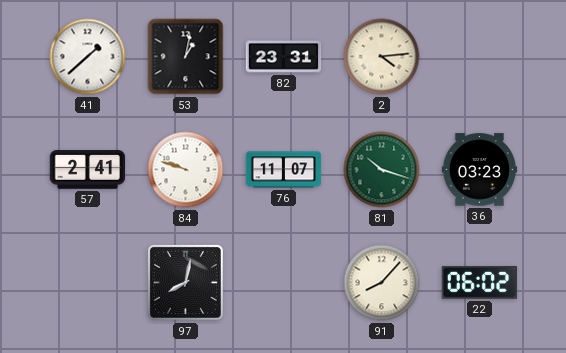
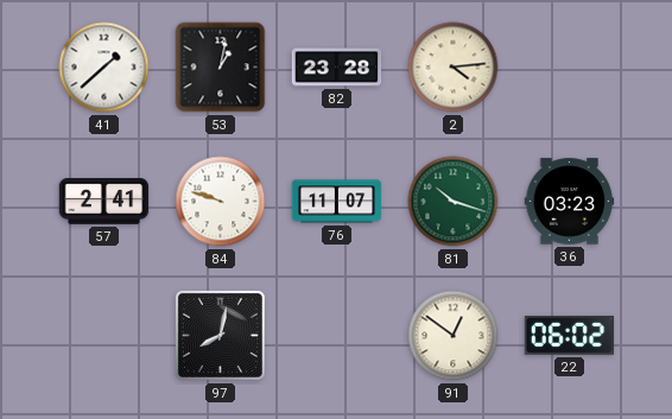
82: 23:31 -> 23:28
91: 8:07 -> 12:51
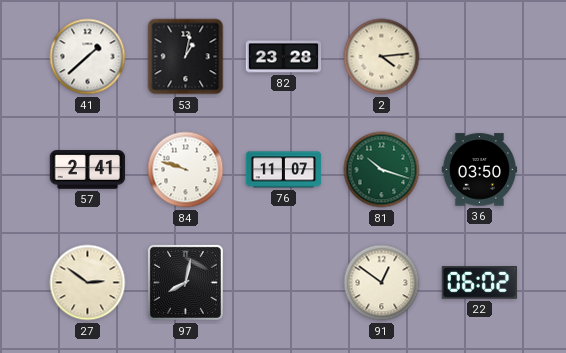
36: 03:23 -> 03:50
27: none -> 2:51
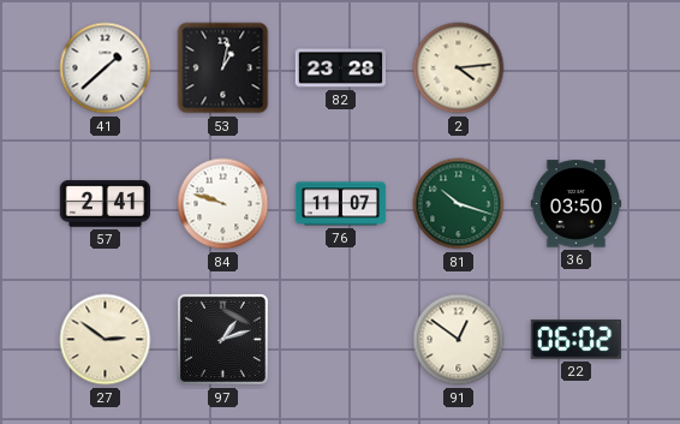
97: 8:02 -> 1:12
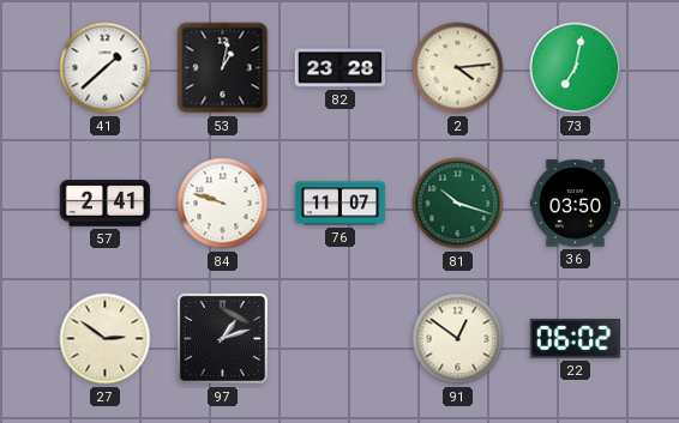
73: none -> 7:02
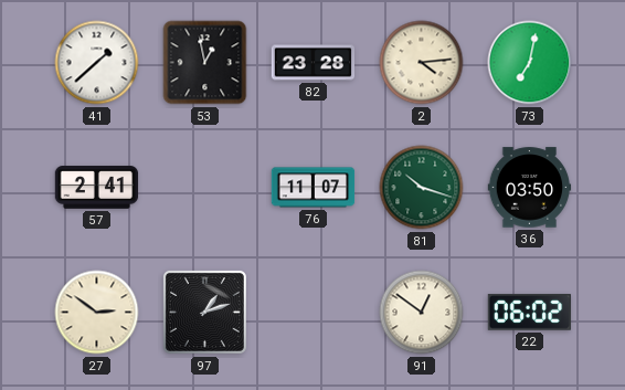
53: 1:02 -> 12:58
84: 9:48 -> none
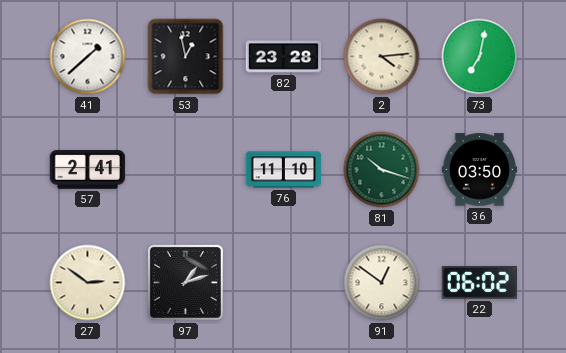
76: 11:07 -> 11:10
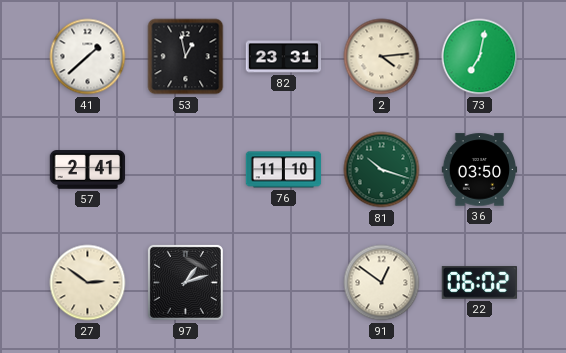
82: 23:28 -> 23:31
